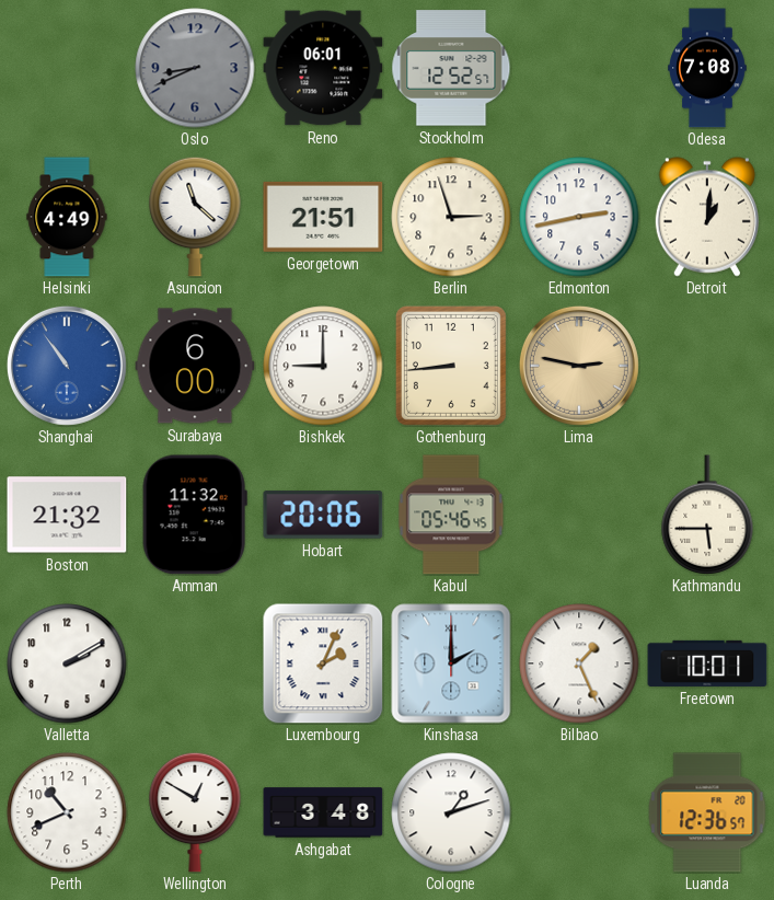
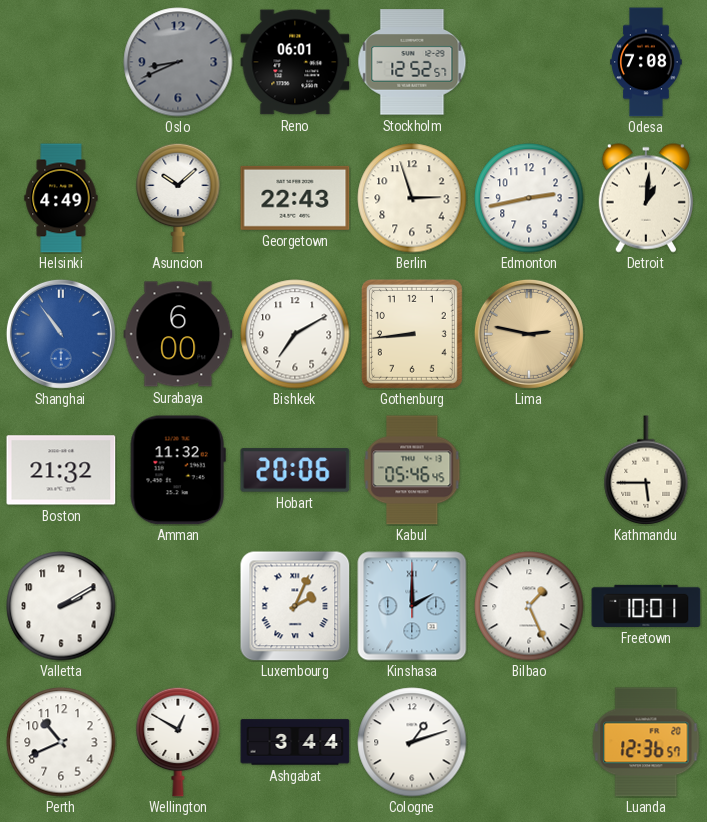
Asuncion: 11:22 -> 10:08
Georgetown: 21:51 -> 22:43
Bishkek: 9:00 -> 7:10
Ashgabat: 3:48 -> 3:44
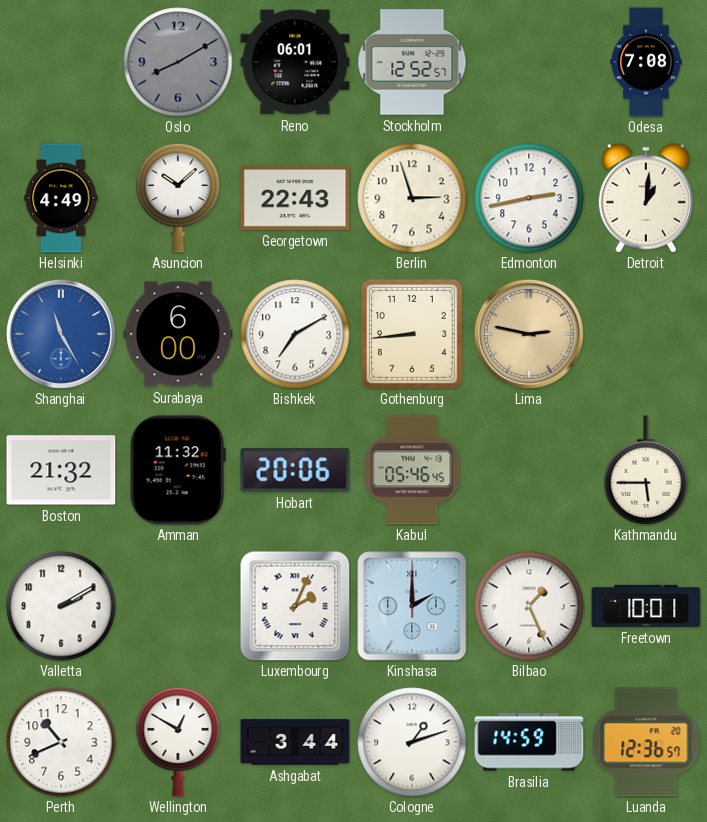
Oslo: 8:41 -> 8:10
Shanghai: 10:54 -> 11:25
Brasilia: none -> 14:59
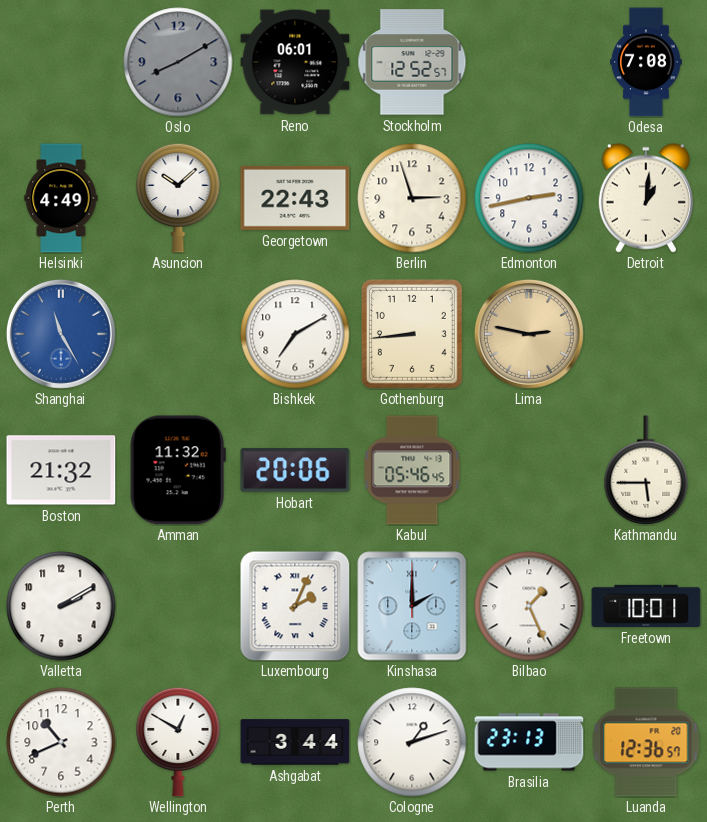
Surabaya: 6:00 -> none
Brasilia: 14:59 -> 23:13
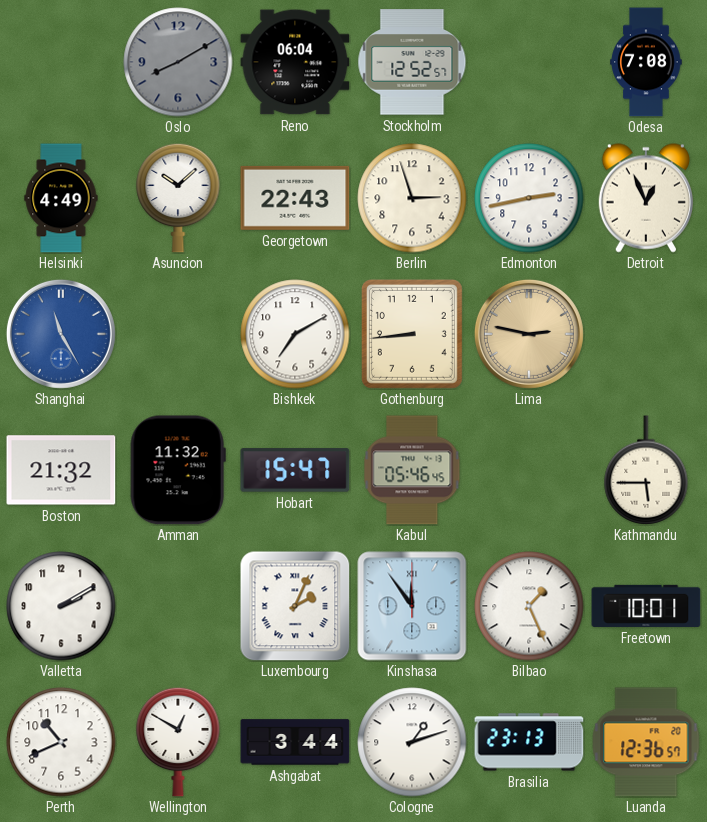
Reno: 06:01 -> 06:04
Detroit: 1:01 -> 12:56
Hobart: 20:06 -> 15:47
Kinshasa: 2:00 -> 11:54
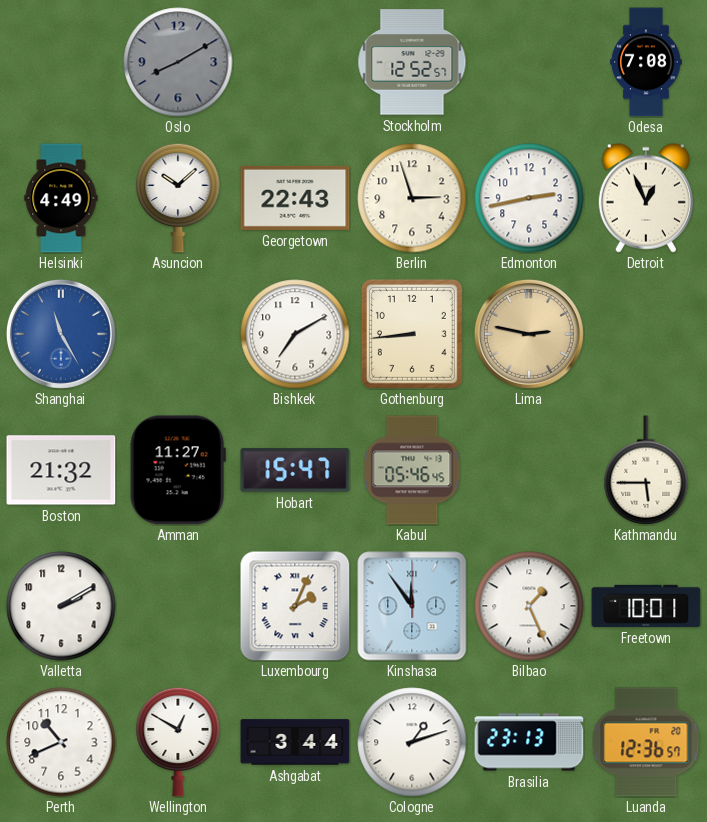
Reno: 06:04 -> none
Amman: 11:32 -> 11:27
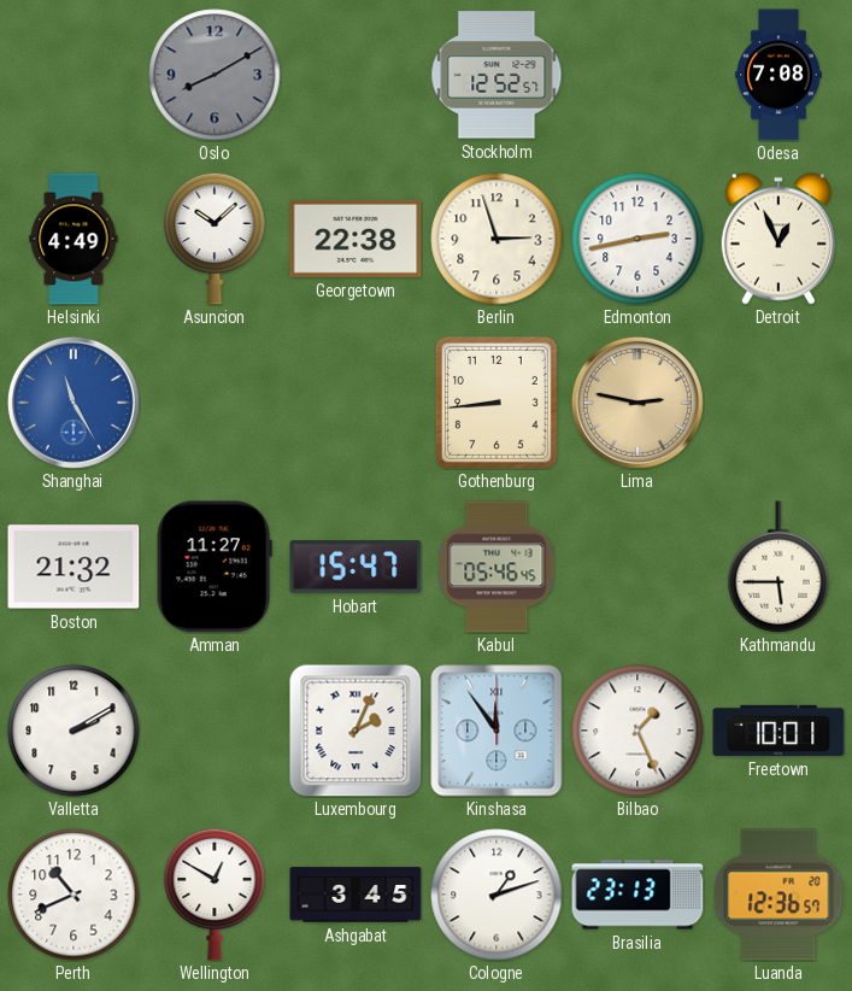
Georgetown: 22:43 -> 22:38
Bishkek: 7:10 -> none
Ashgabat: 3:44 -> 3:45
